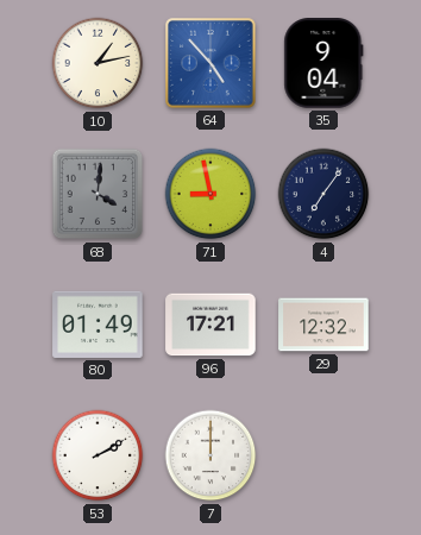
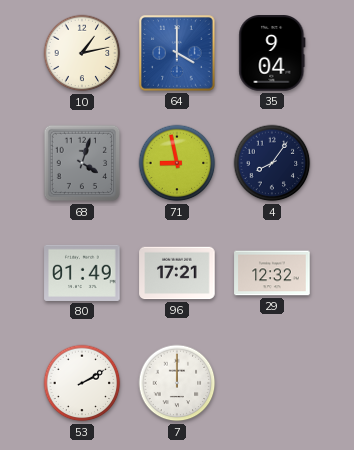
64: 4:53 -> 4:00
68: 4:01 -> 4:03
4: 7:06 -> 8:06
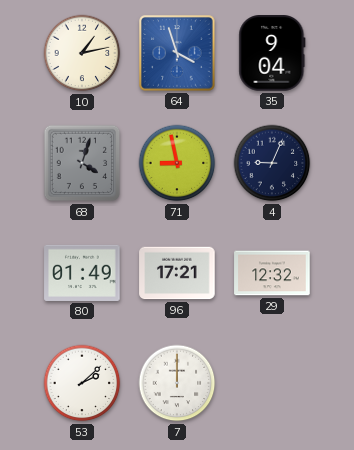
64: 4:00 -> 3:57
4: 8:06 -> 9:04
53: 2:10 -> 2:08
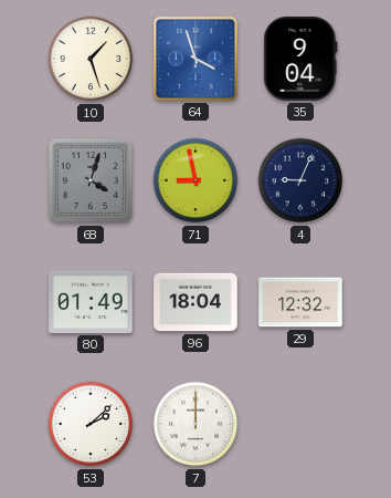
10: 1:13 -> 1:27
96: 17:21 -> 18:04
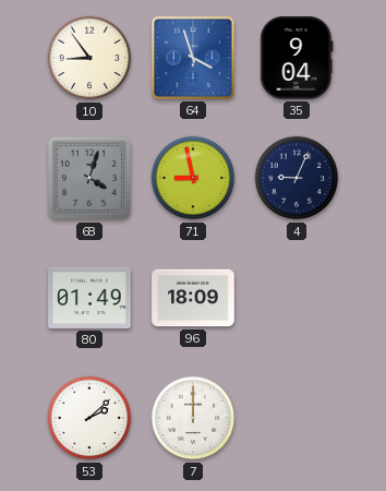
10: 1:27 -> 8:54
96: 18:04 -> 18:09
29: 12:32 -> none
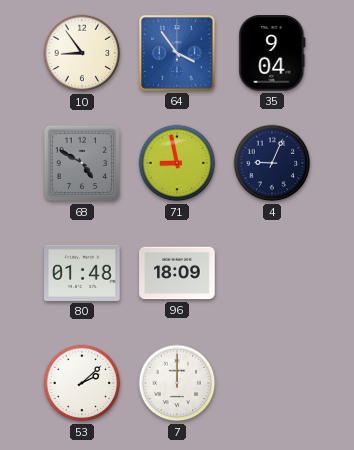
64: 3:57 -> 3:54
68: 4:03 -> 4:50
80: 01:49 -> 01:48
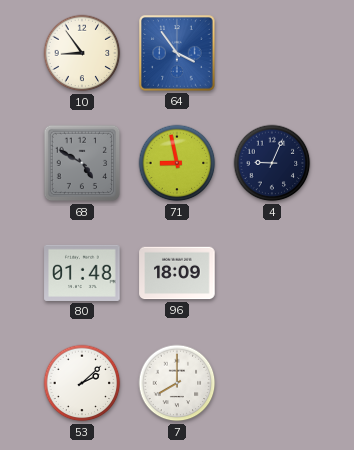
35: 9:04 -> none
7: 12:00 -> 8:00
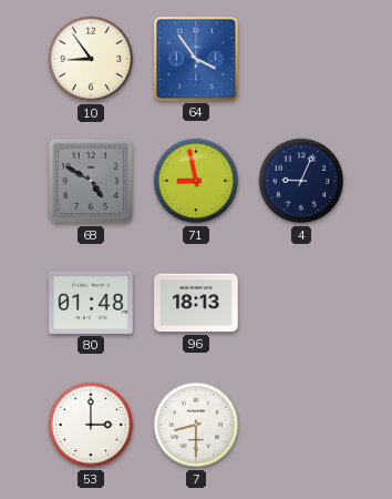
96: 18:09 -> 18:13
53: 2:08 -> 3:00
7: 8:00 -> 8:30
